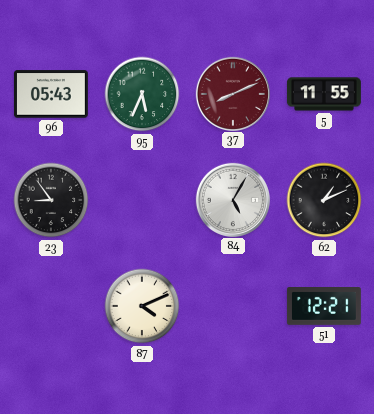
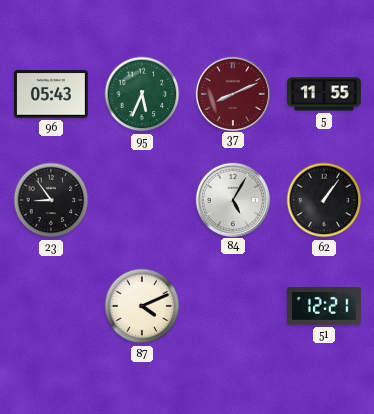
62: 1:11 -> 1:06
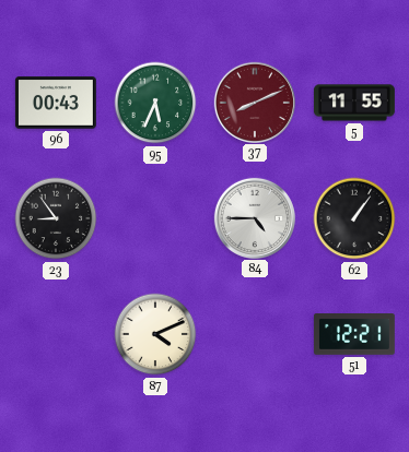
96: 05:43 -> 00:43
84: 5:05 -> 4:45
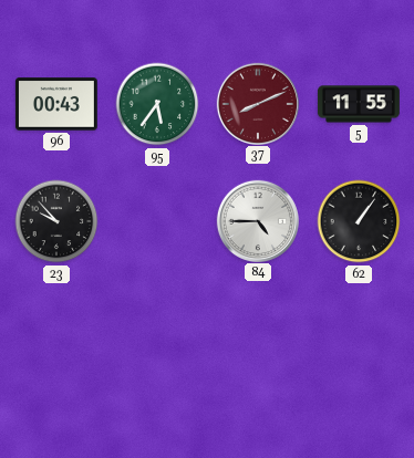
95: 5:34 -> 5:36
23: 8:54 -> 9:53
87: 4:11 -> none
51: 12:21 -> none
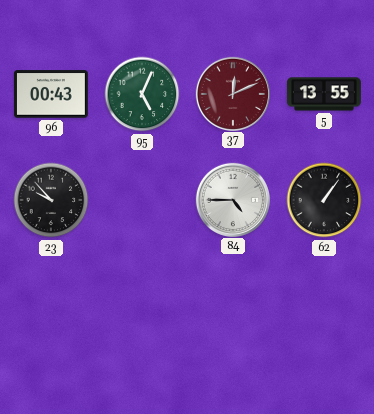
95: 5:36 -> 5:04
37: 8:11 -> 12:11
5: 11:55 -> 13:55
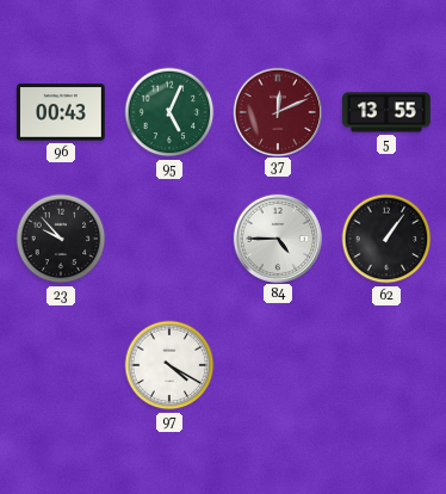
97: none -> 4:20
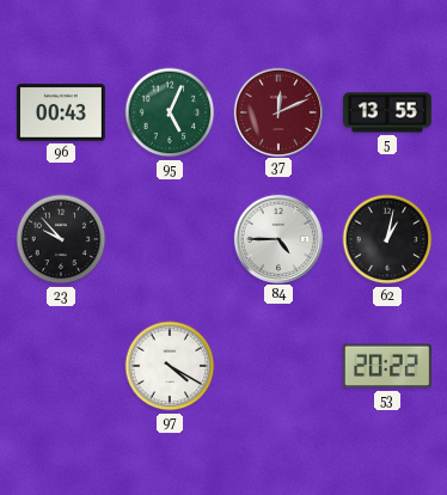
62: 1:06 -> 1:02
53: none -> 20:22
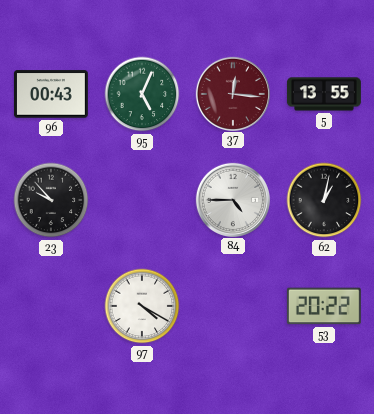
37: 12:11 -> 12:16
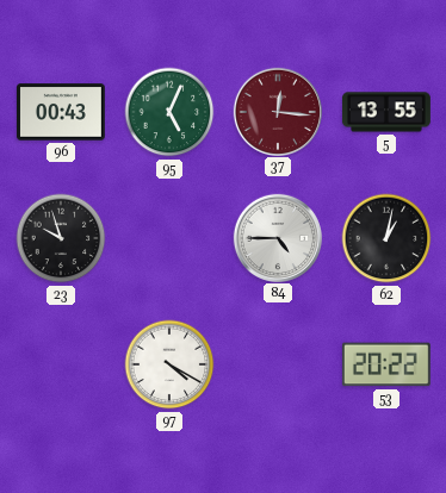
23: 9:53 -> 9:57
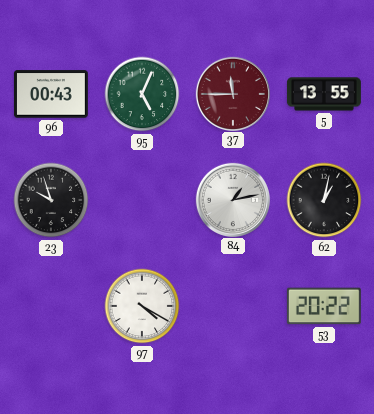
37: 12:16 -> 11:45
84: 4:45 -> 1:13
